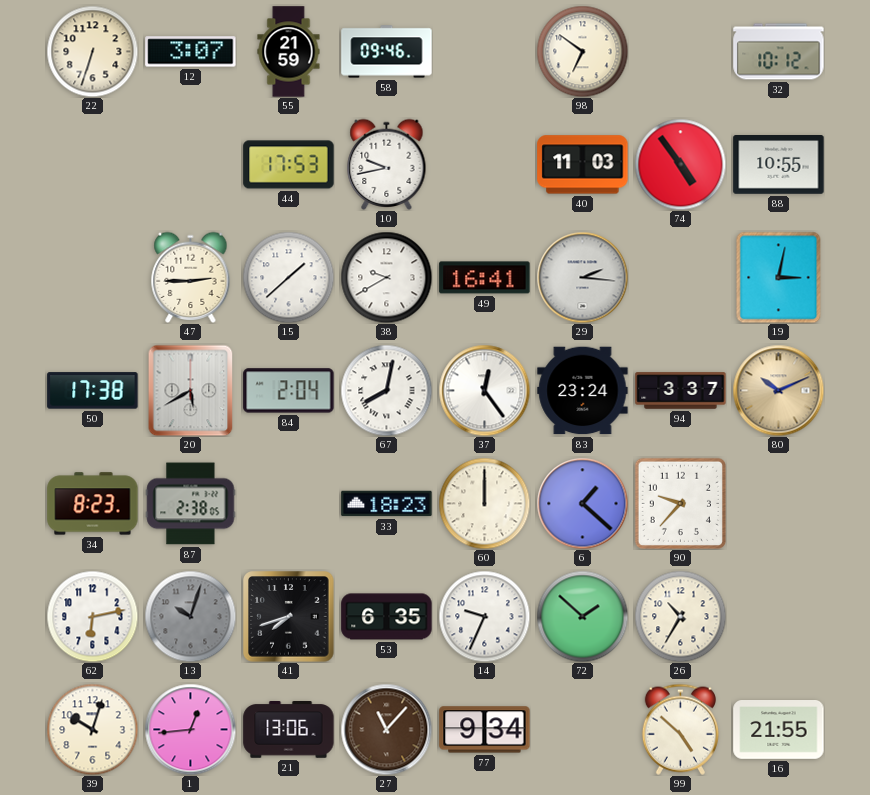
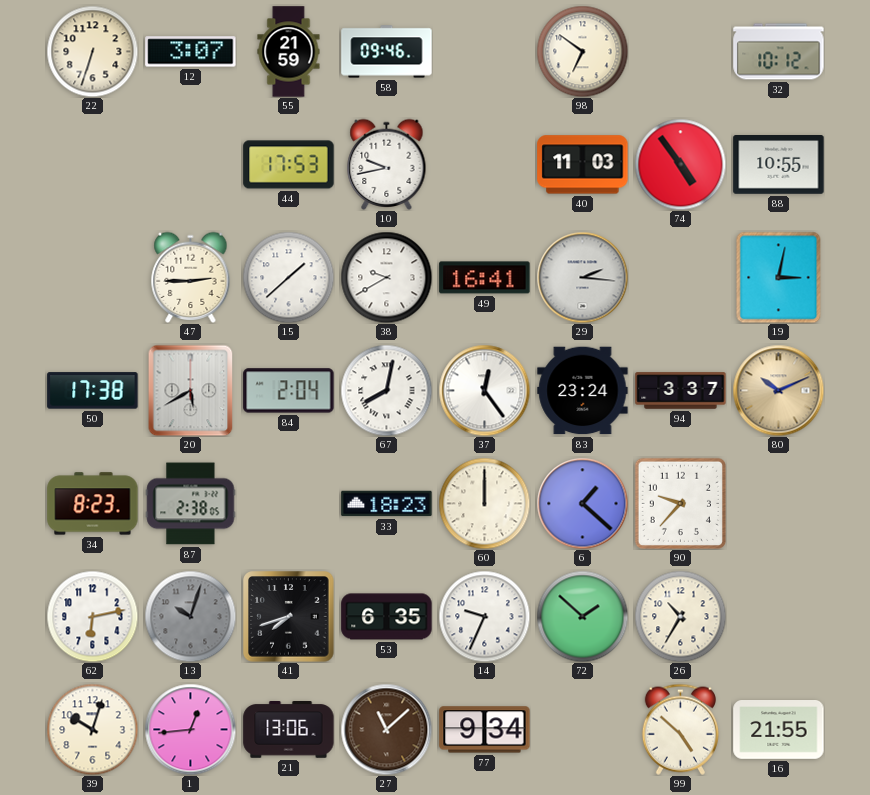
27: 11:07 -> 11:08
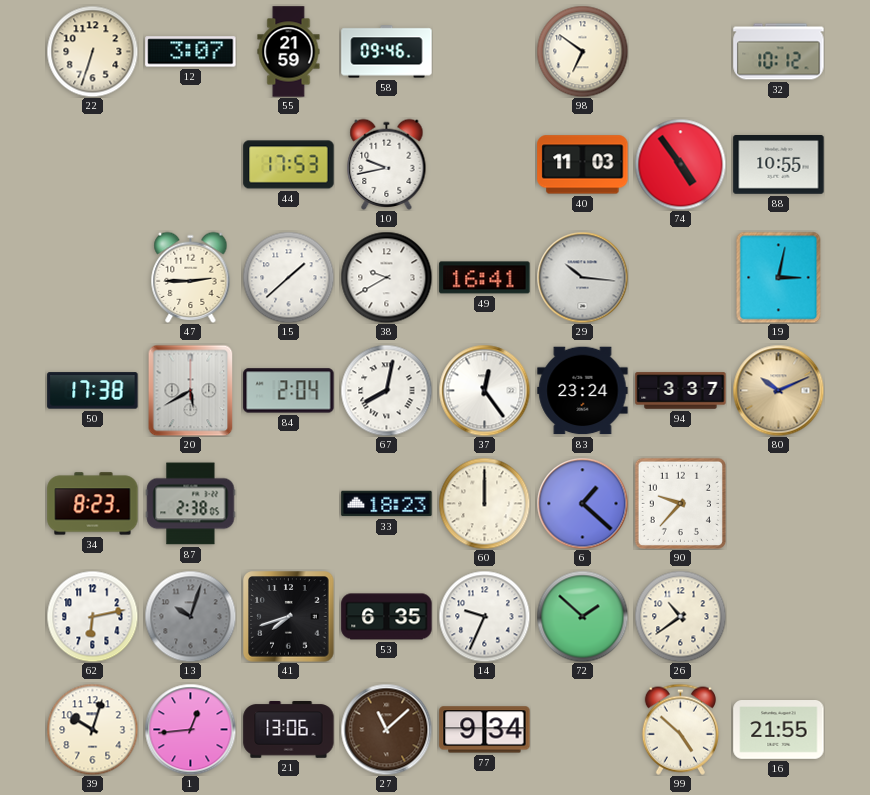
29: 2:16 -> 10:16
26: 10:35 -> 10:39
